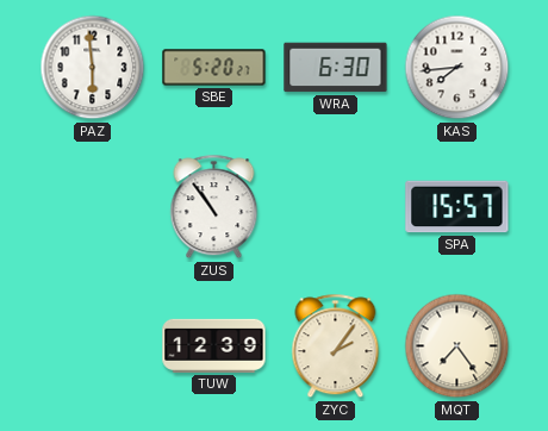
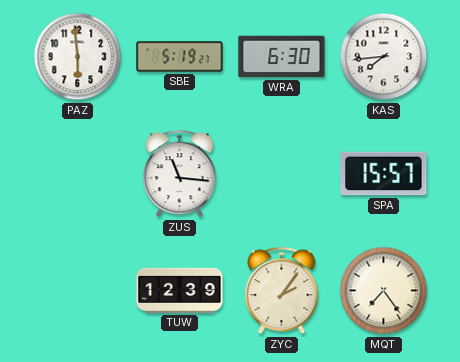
SBE: 5:20 -> 5:19
ZUS: 10:54 -> 11:16
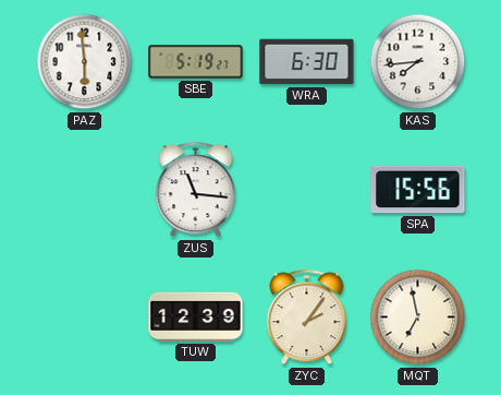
SPA: 15:57 -> 15:56
MQT: 7:24 -> 6:58
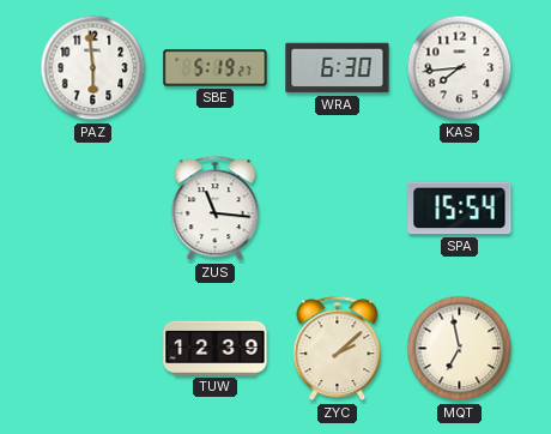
SPA: 15:56 -> 15:54
ZYC: 2:06 -> 2:08
